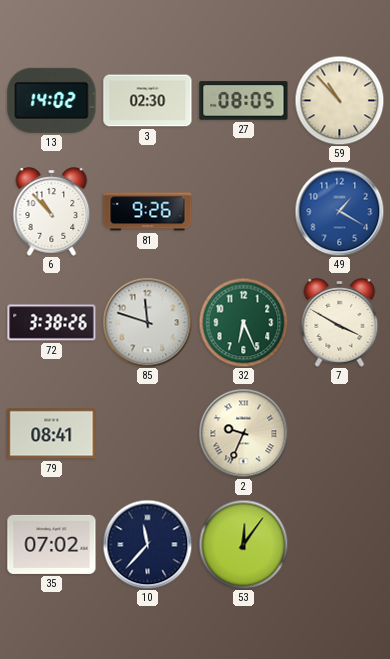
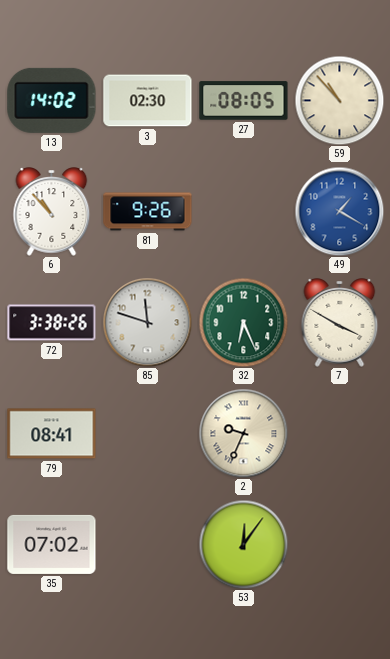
10: 11:37 -> none
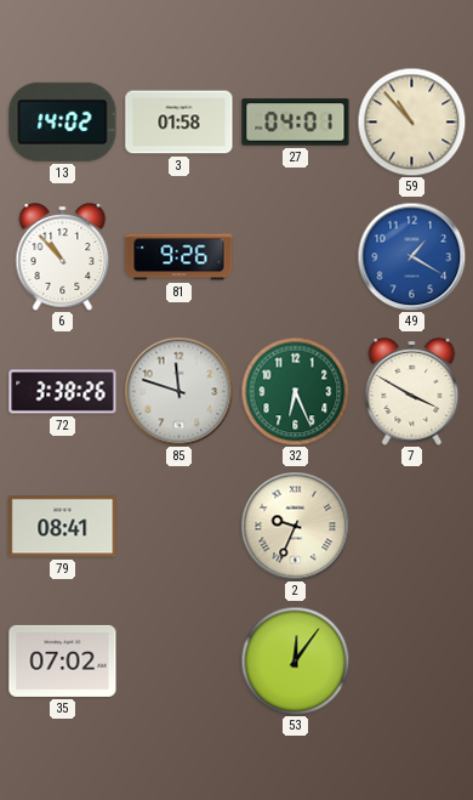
3: 02:30 -> 01:58
27: 08:05 -> 04:01
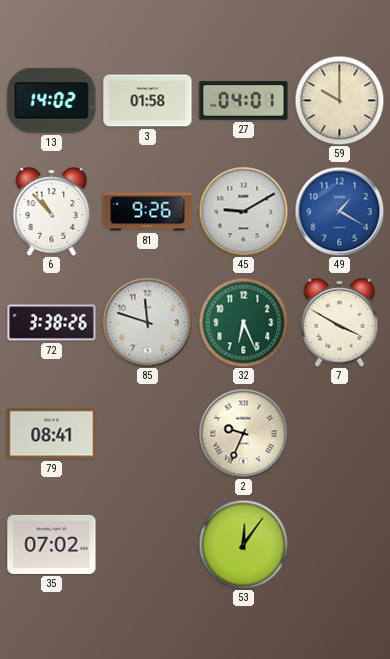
59: 10:53 -> 10:00
45: none -> 9:10
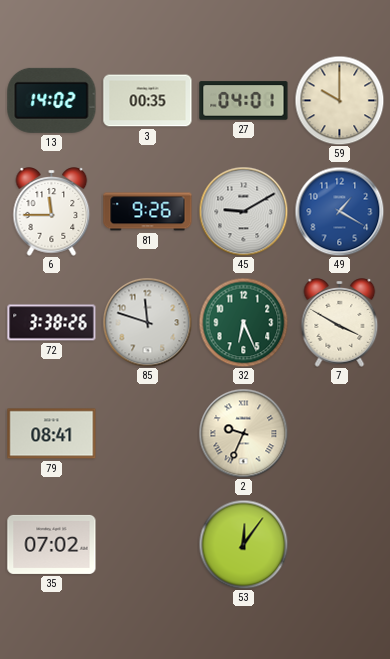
3: 01:58 -> 00:35
6: 10:53 -> 11:45
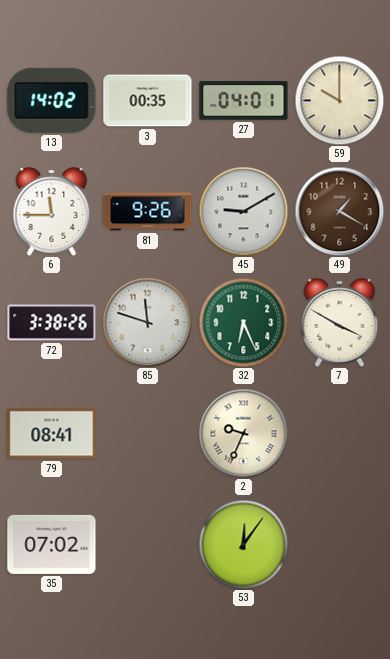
49 dial: blue -> brown
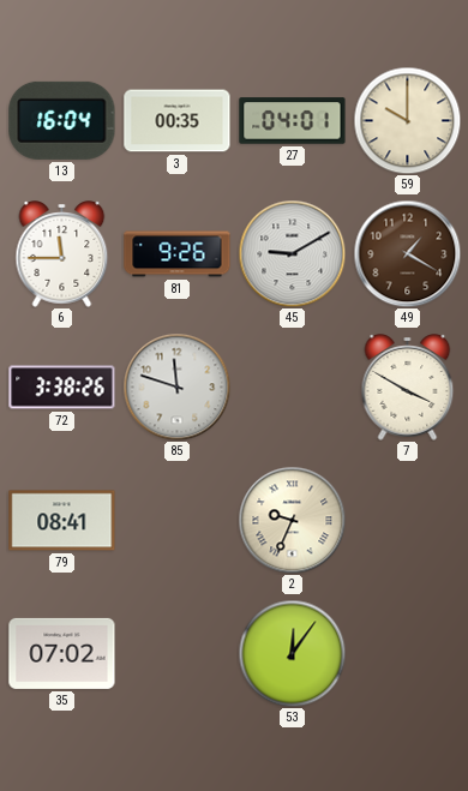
13: 14:02 -> 16:04
32: 6:26 -> none
